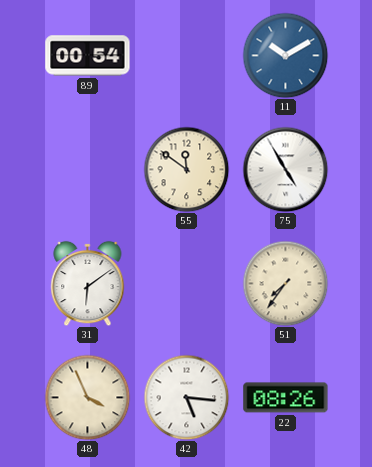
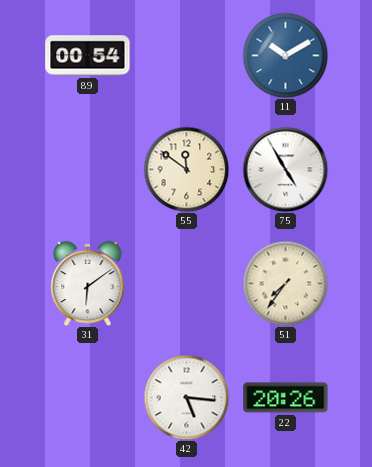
48: 3:56 -> none
22: 08:26 -> 20:26
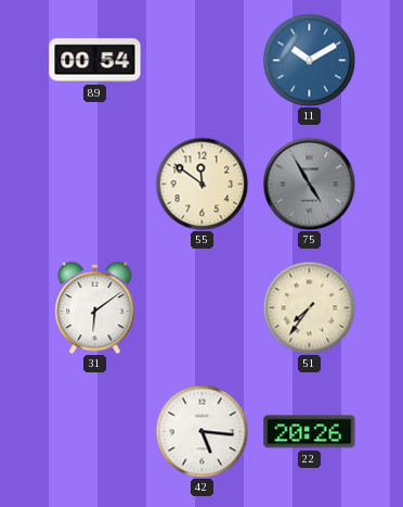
75 dial: white -> grey
